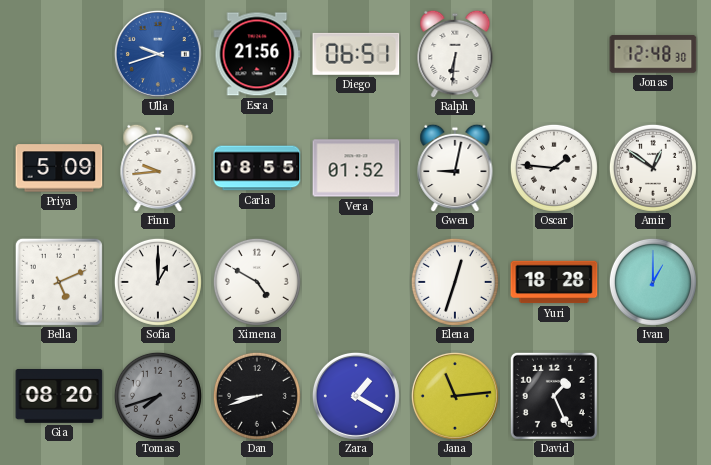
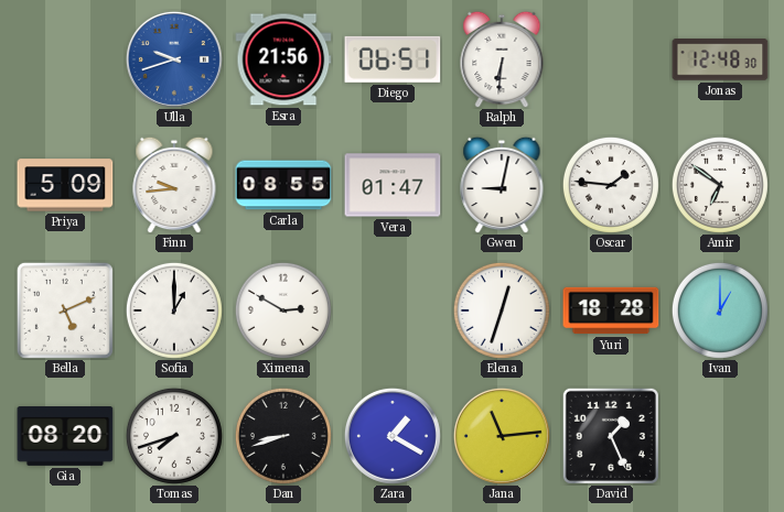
Vera: 01:52 -> 01:47
Amir: 12:51 -> 6:51
Ximena: 4:50 -> 2:50
Tomas dial: grey -> white
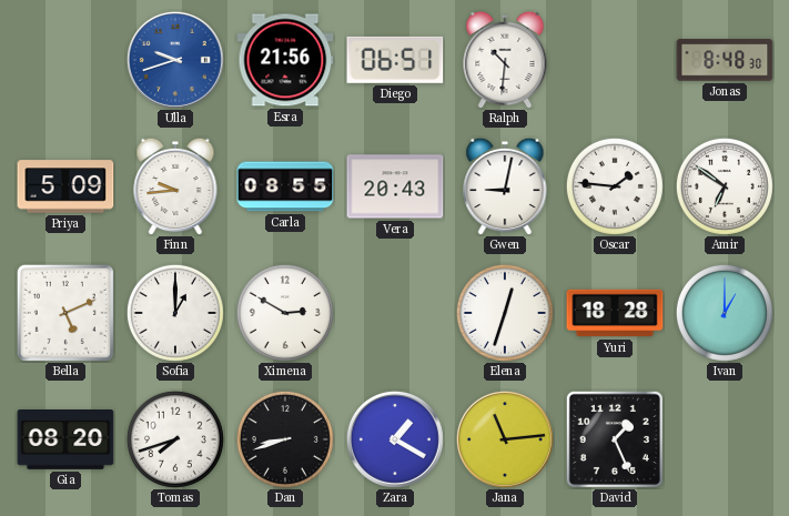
Ralph: 6:31 -> 10:31
Jonas: 12:48 -> 8:48
Vera: 01:47 -> 20:43
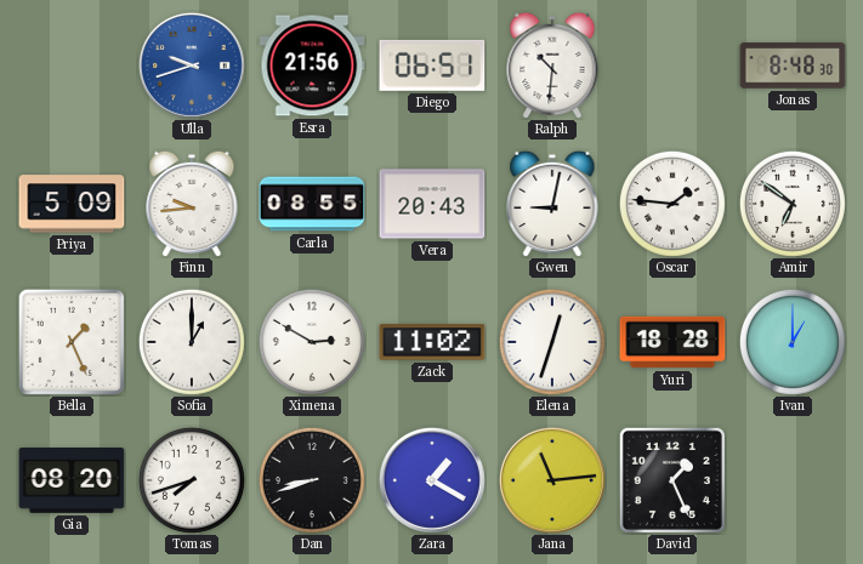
Bella: 5:11 -> 1:26
Zack: none -> 11:02
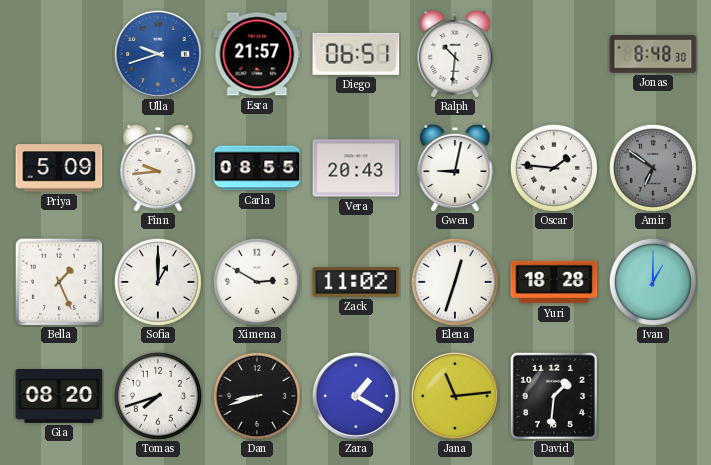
Esra: 21:56 -> 21:57
Amir dial: white -> grey
David: 1:26 -> 1:31
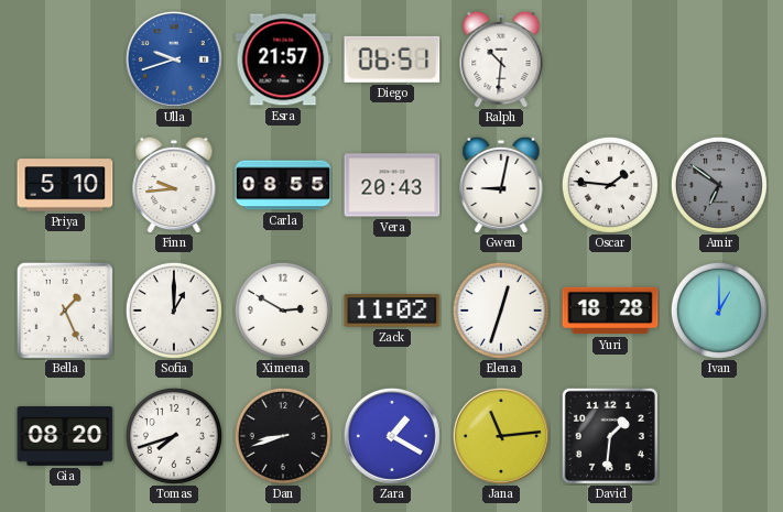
Jonas: 8:48 -> none
Priya: 5:09 -> 5:10
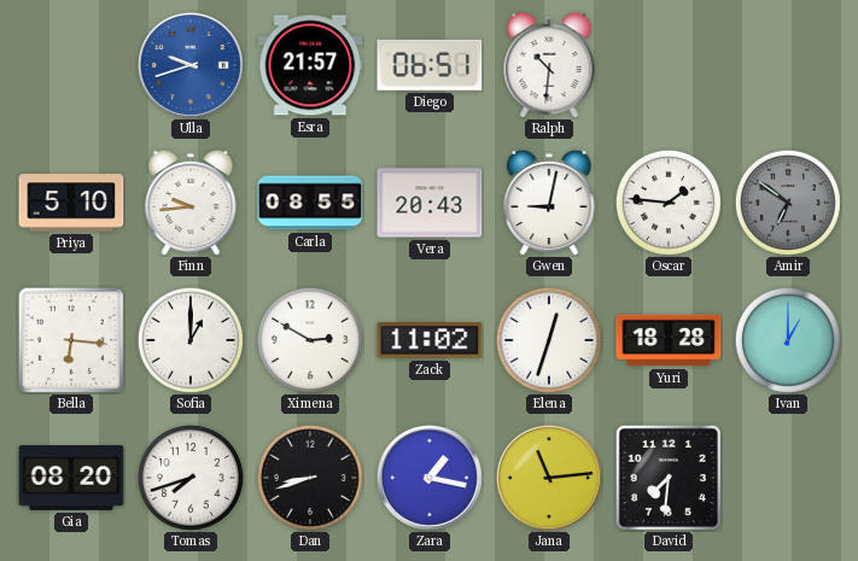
Bella: 1:26 -> 6:16
Zara: 1:20 -> 1:17
David: 1:31 -> 7:31
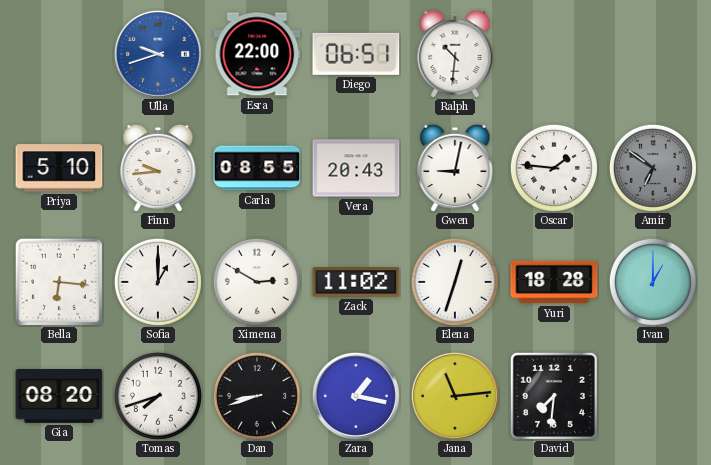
Esra: 21:57 -> 22:00
